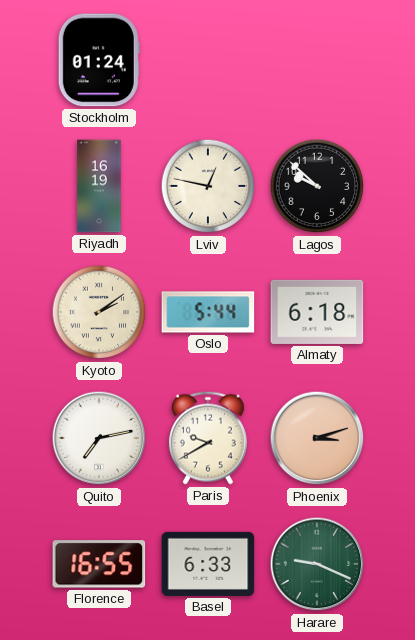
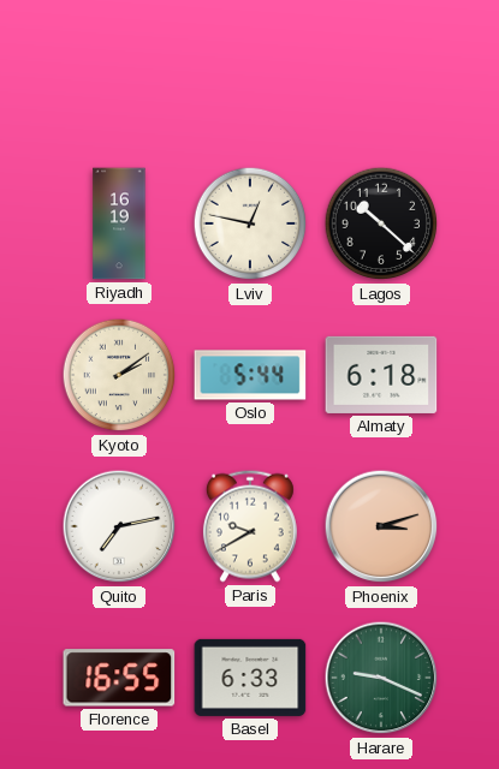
Stockholm: 01:24 -> none
Lagos: 9:52 -> 10:22
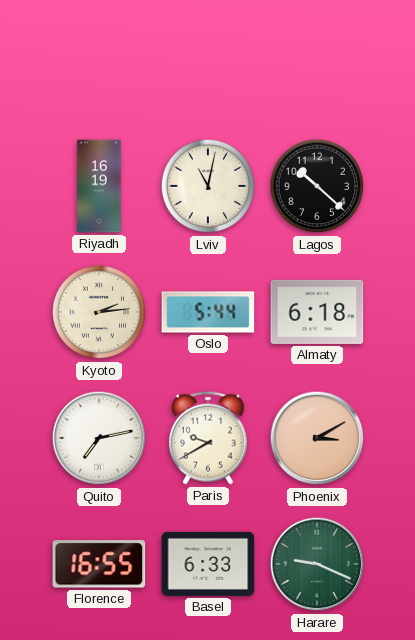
Lviv: 12:47 -> 11:02
Kyoto: 2:09 -> 2:14
Phoenix: 3:12 -> 3:10
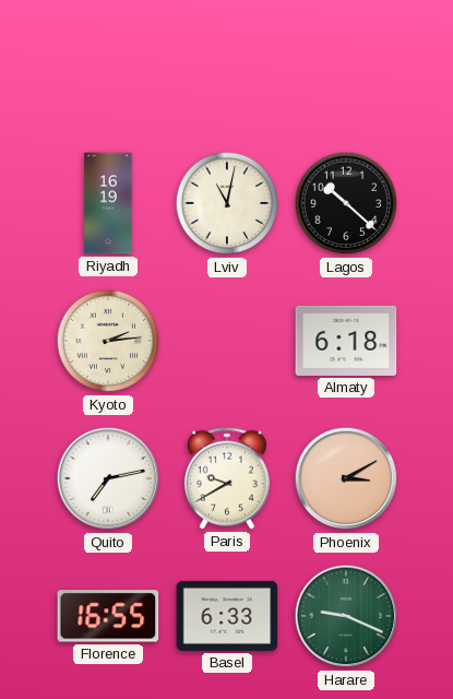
Oslo: 5:44 -> none
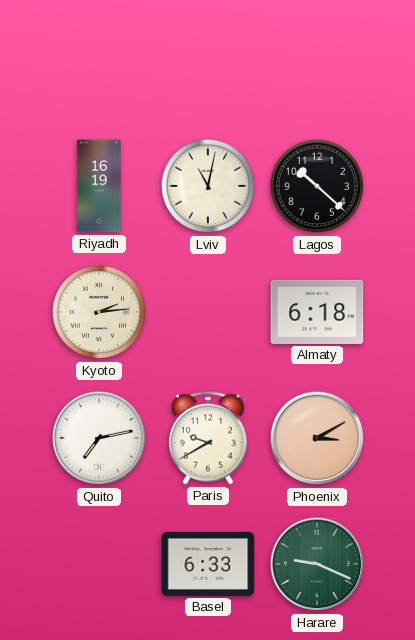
Florence: 16:55 -> none
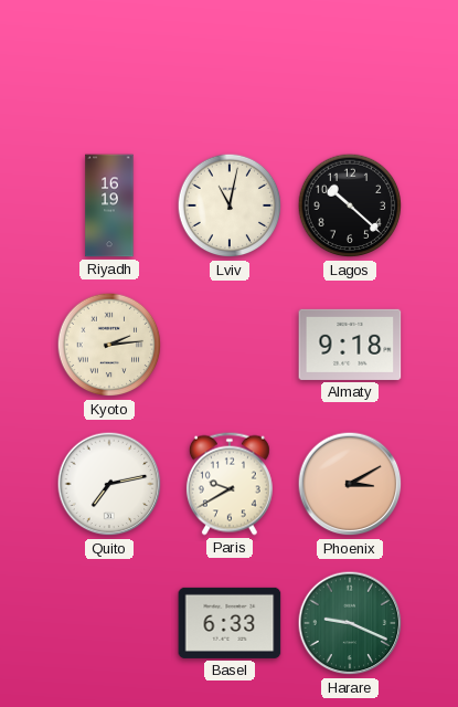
Almaty: 6:18 -> 9:18
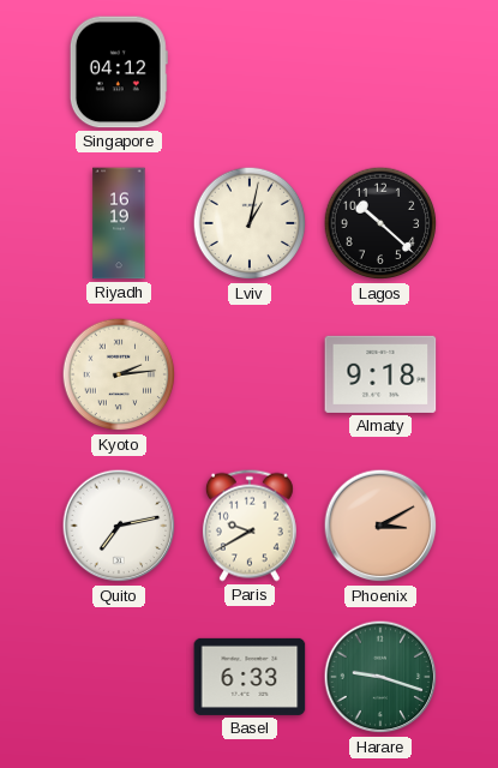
Singapore: none -> 04:12
Lviv: 11:02 -> 1:02
Harare: 9:19 -> 9:18
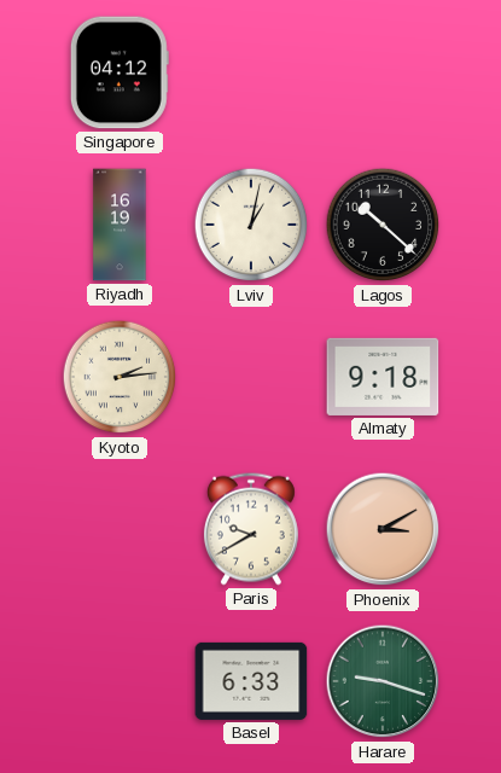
Quito: 7:13 -> none
